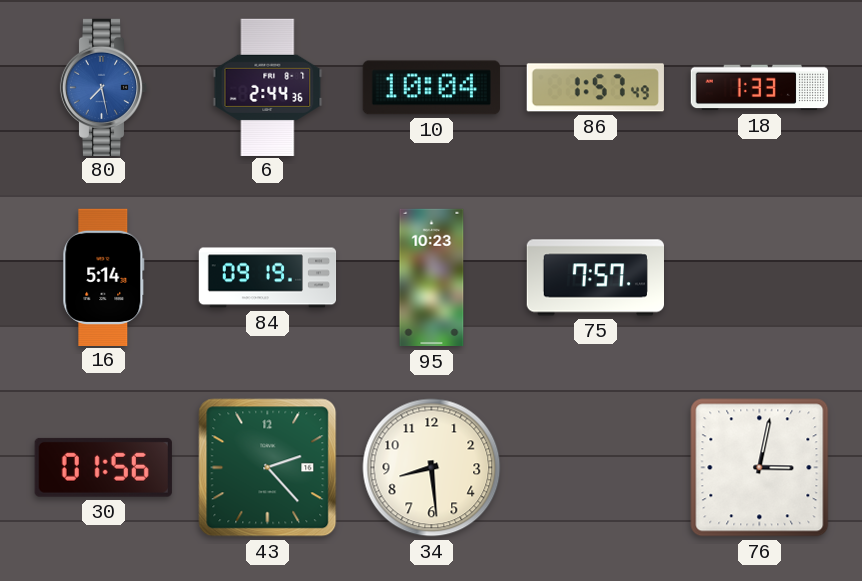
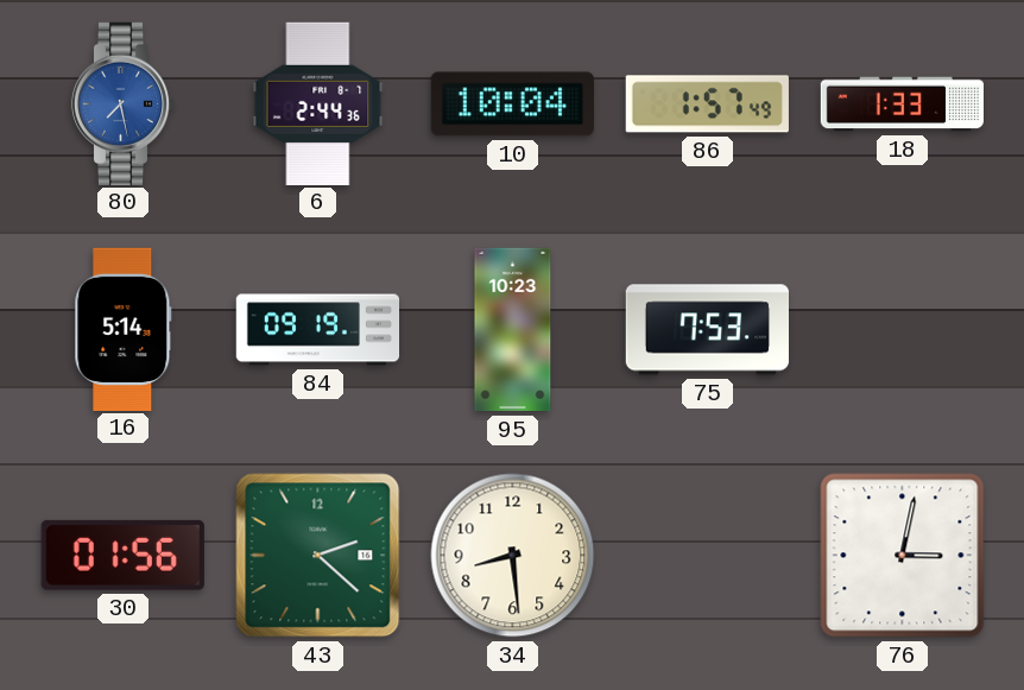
75: 7:57 -> 7:53
43: 2:23 -> 2:22
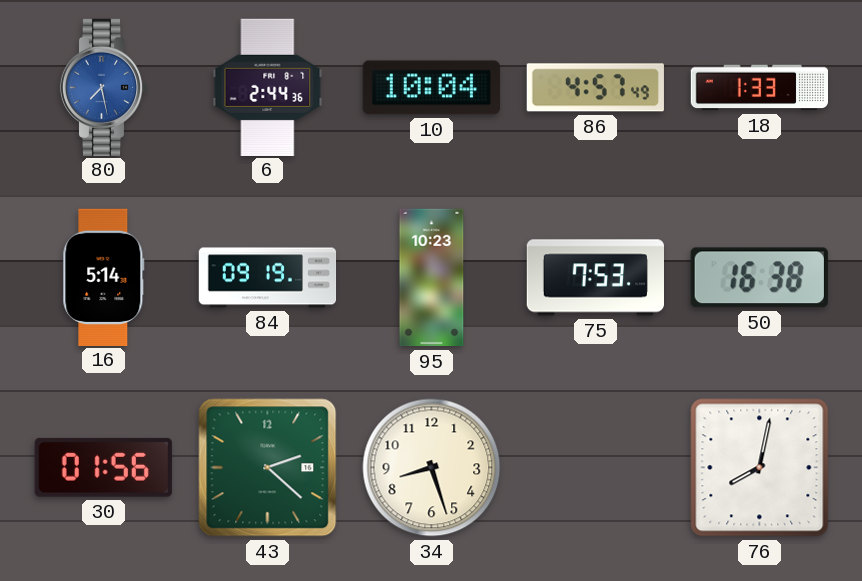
86: 1:57 -> 4:57
50: none -> 16:38
34: 8:29 -> 8:27
76: 3:02 -> 8:02
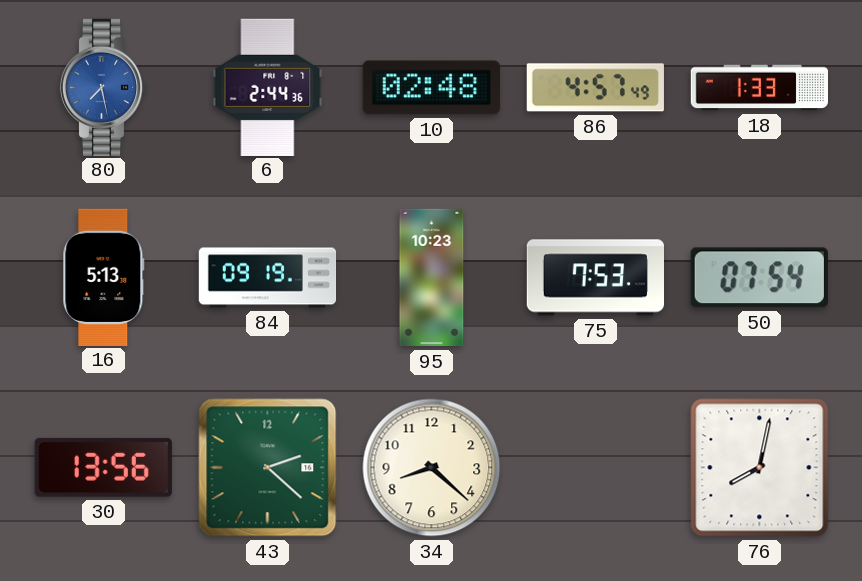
10: 10:04 -> 02:48
16: 5:14 -> 5:13
50: 16:38 -> 07:54
30: 01:56 -> 13:56
34: 8:27 -> 8:22
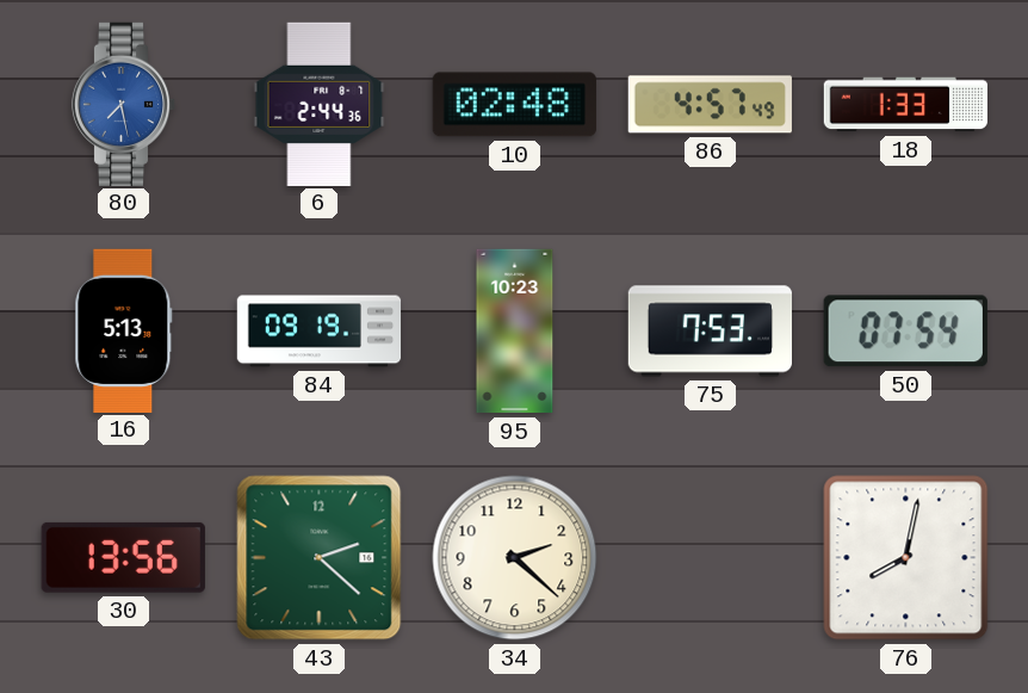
34: 8:22 -> 2:22
